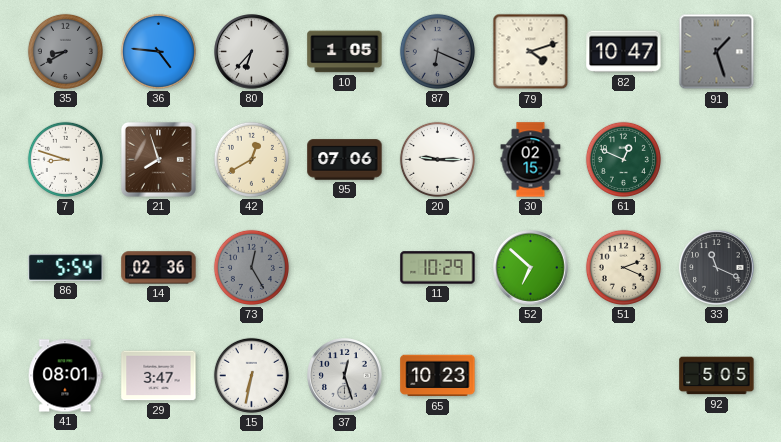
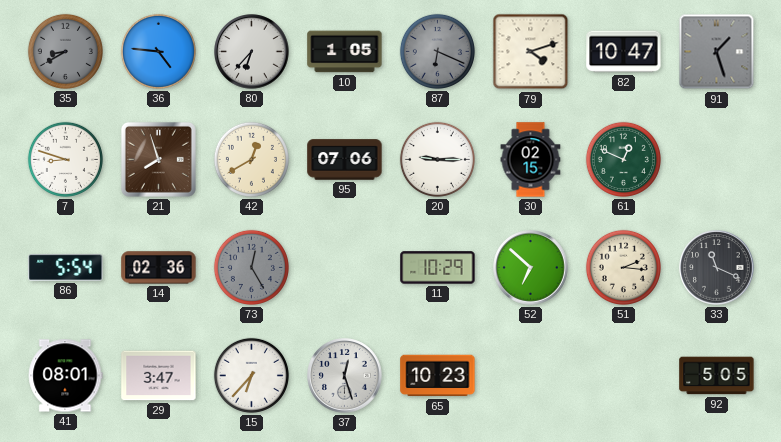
51: 2:19 -> 2:16
15: 6:32 -> 6:37
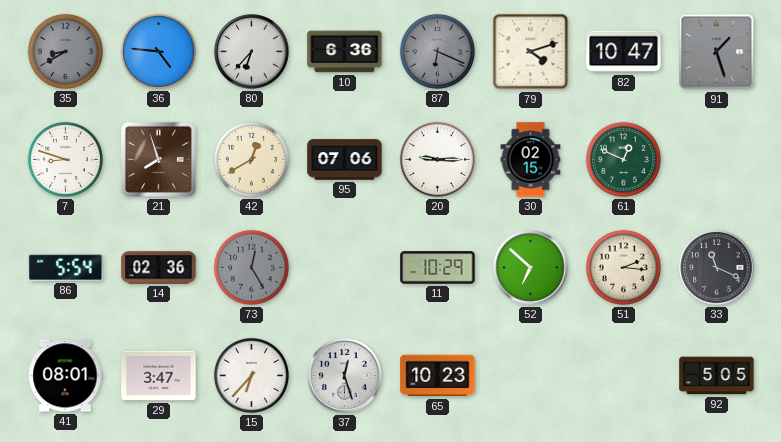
10: 1:05 -> 6:36
